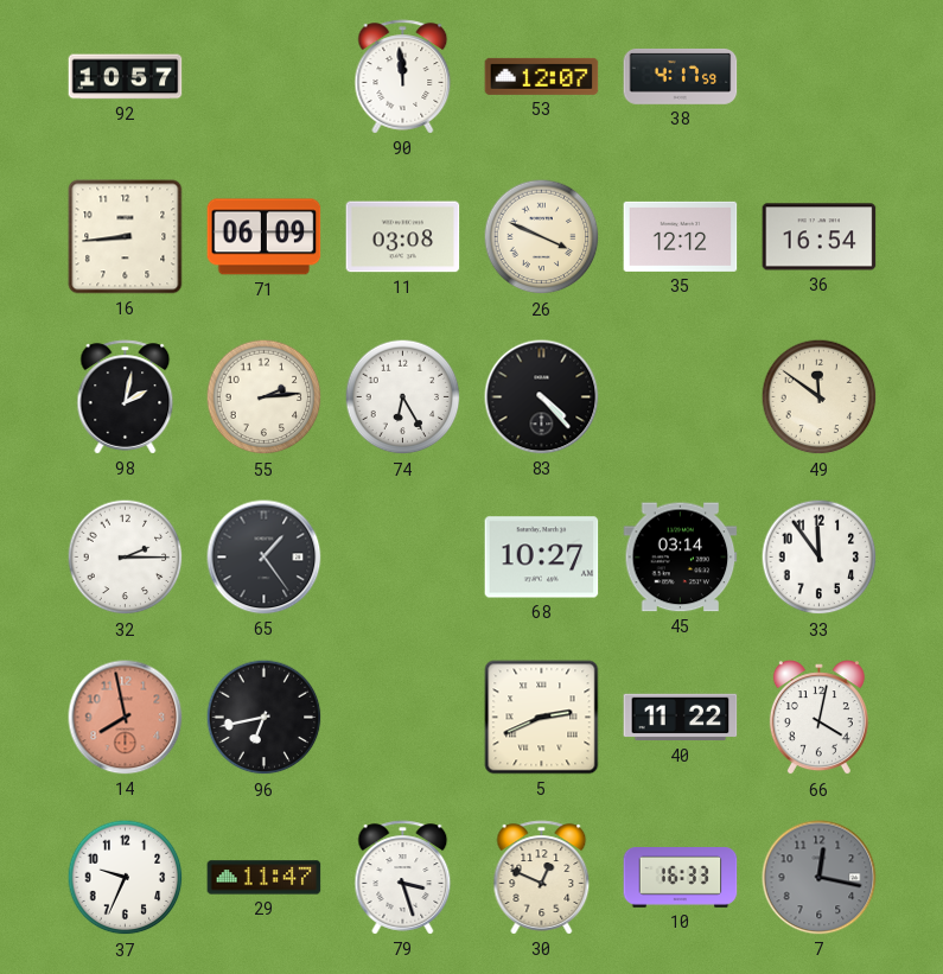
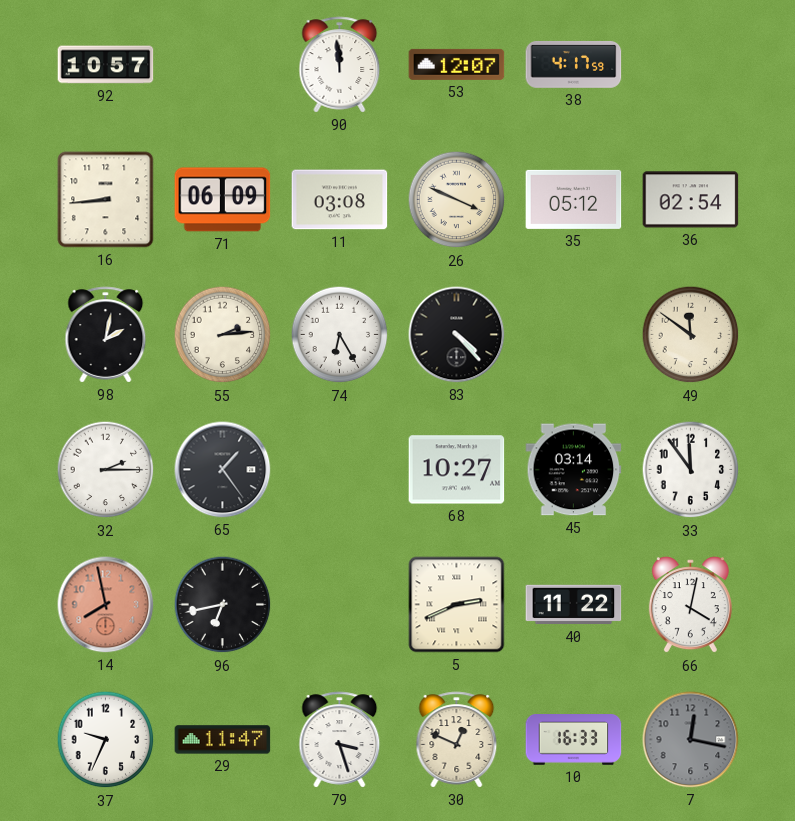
35: 12:12 -> 05:12
36: 16:54 -> 02:54
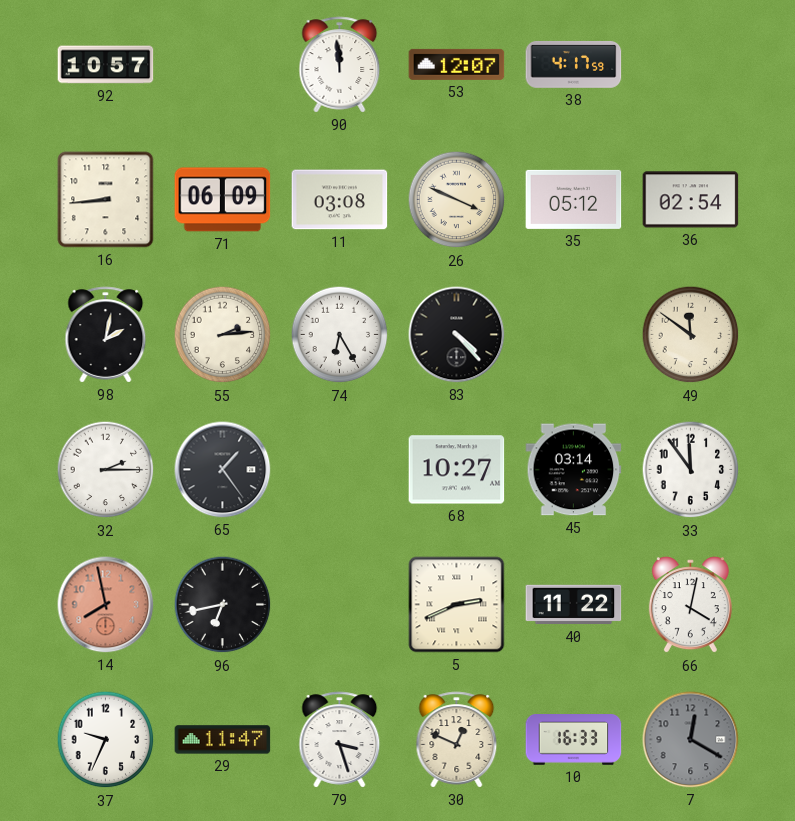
7: 12:17 -> 12:20
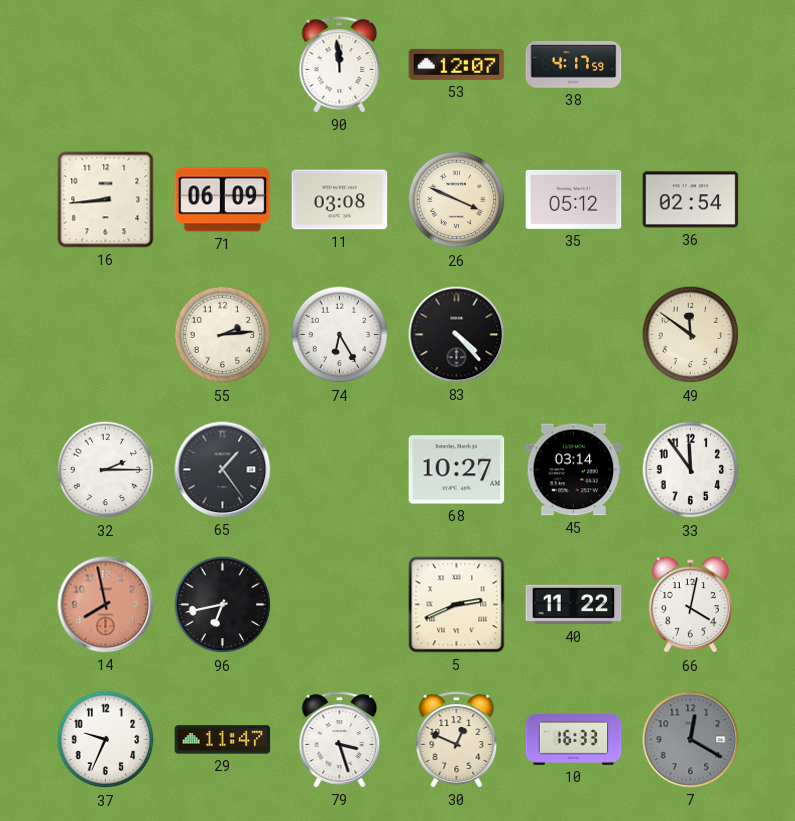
92: 10:57 -> none
98: 2:02 -> none
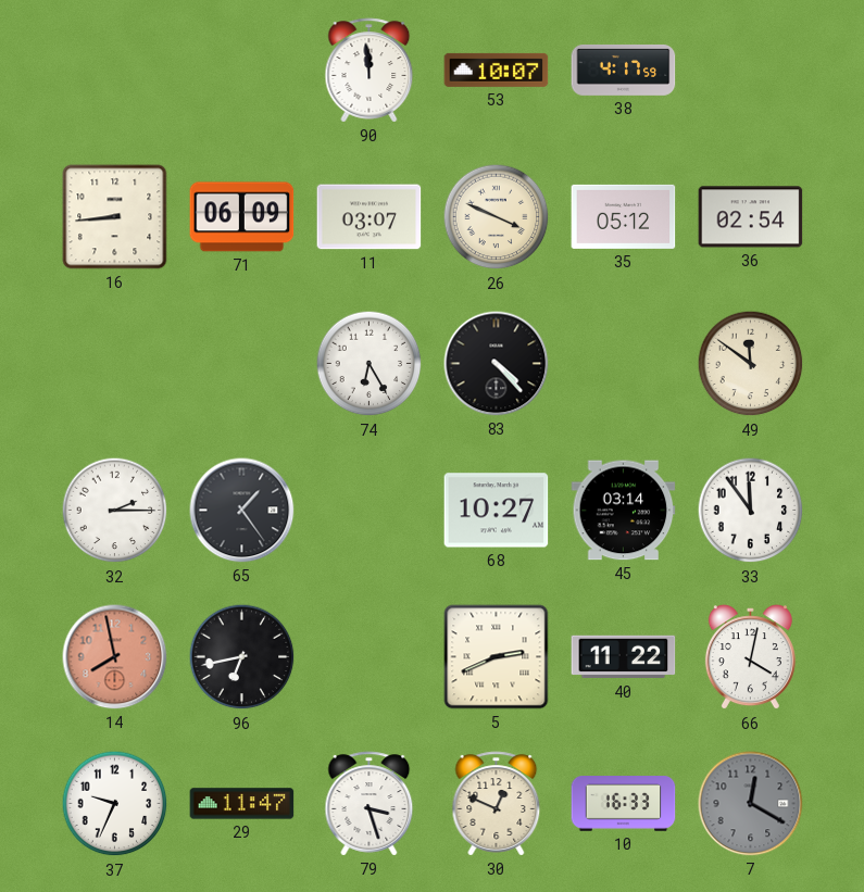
53: 12:07 -> 10:07
11: 03:08 -> 03:07
55: 2:14 -> none
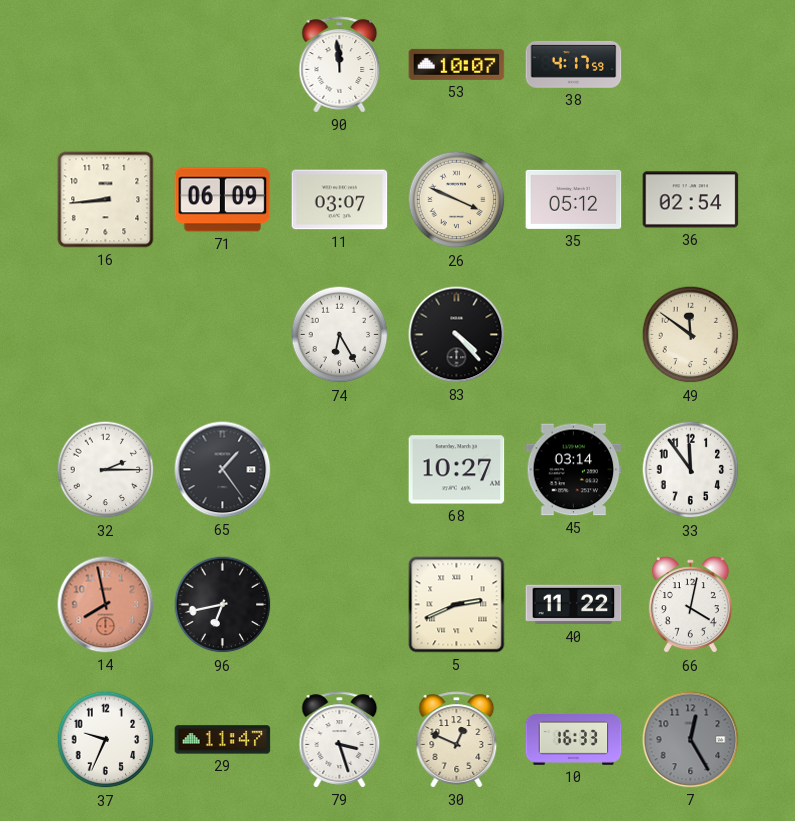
7: 12:20 -> 12:25
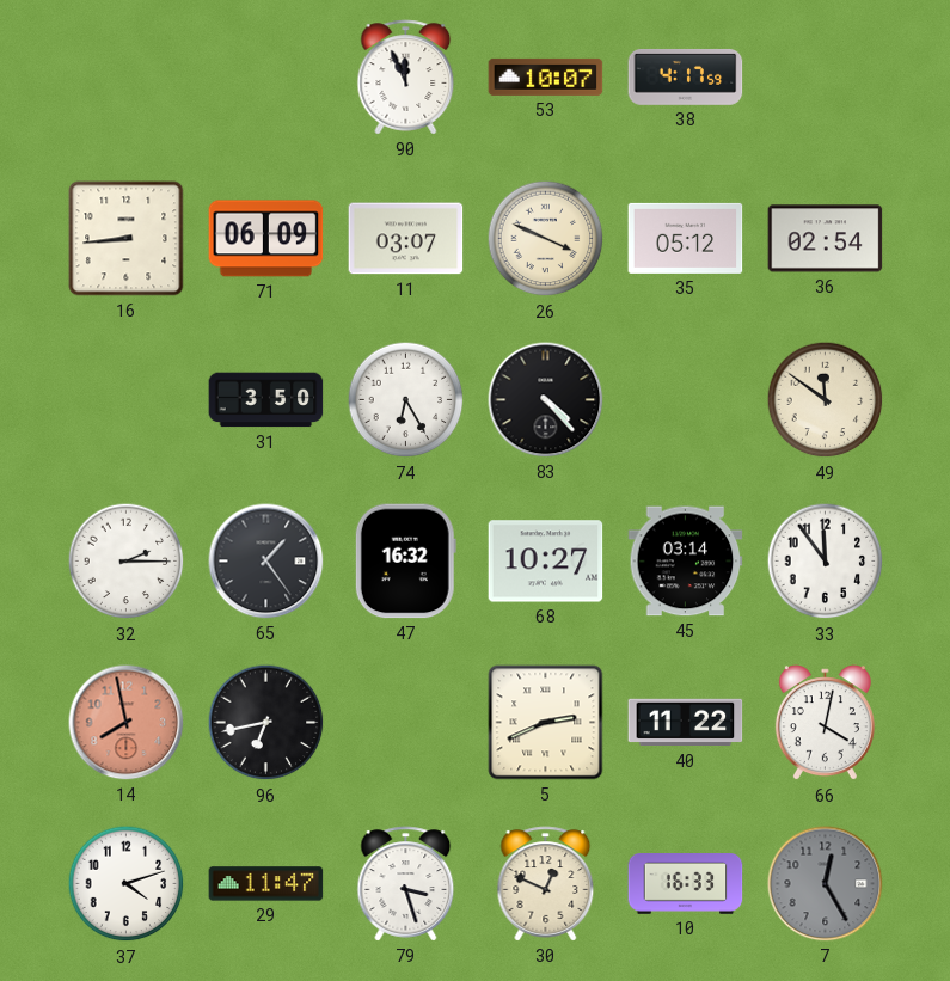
90: 11:59 -> 11:56
31: none -> 3:50
47: none -> 16:32
37: 9:34 -> 4:12
